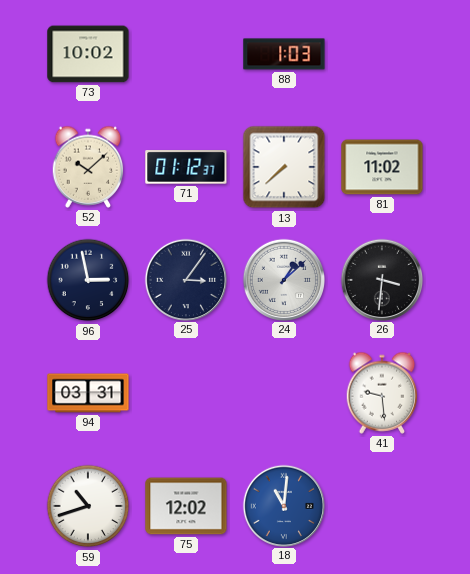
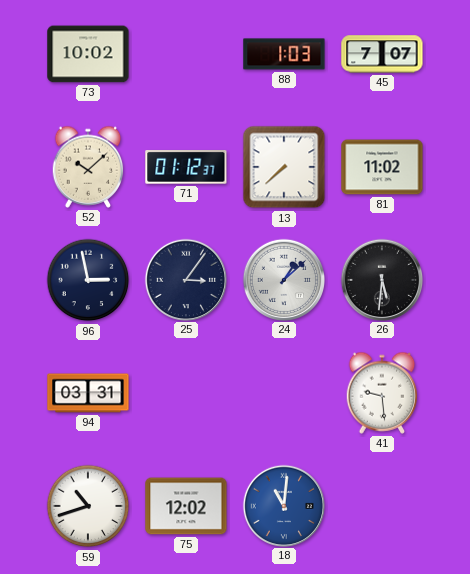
45: none -> 7:07
26: 3:31 -> 5:31
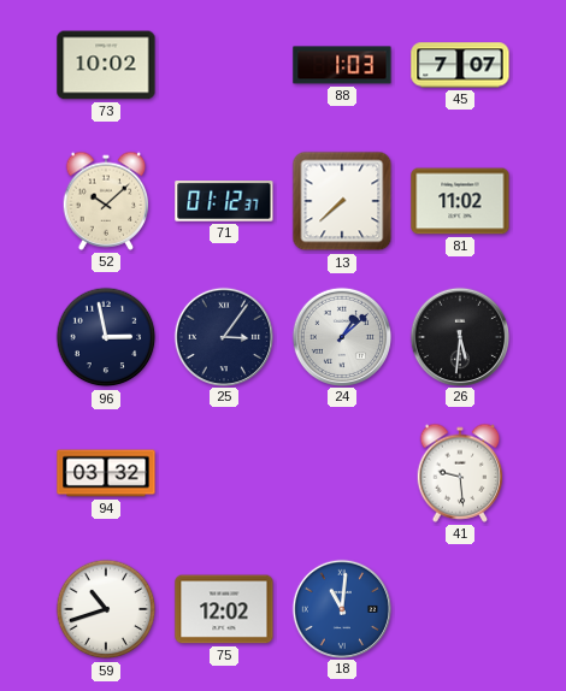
94: 03:31 -> 03:32
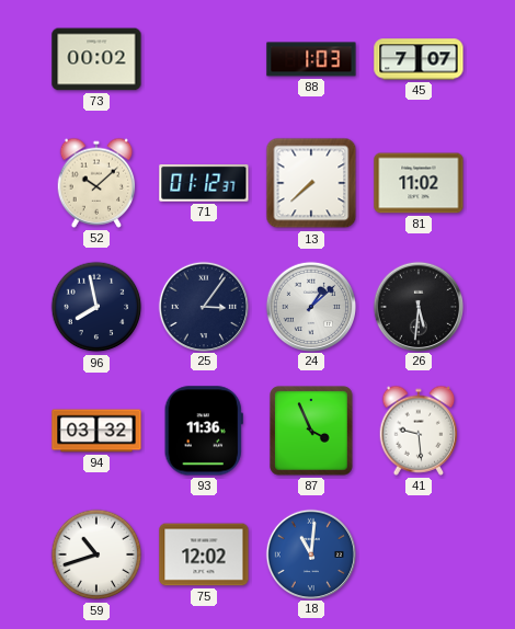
73: 10:02 -> 00:02
96: 2:58 -> 7:58
93: none -> 11:36
87: none -> 3:56
